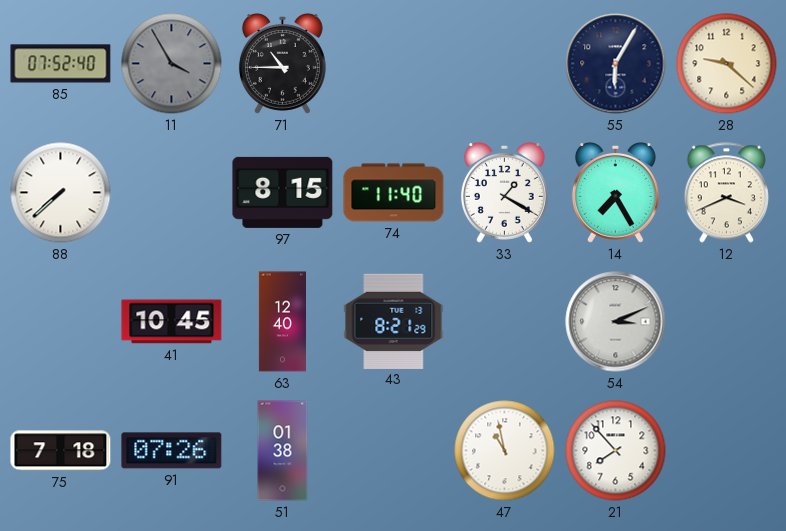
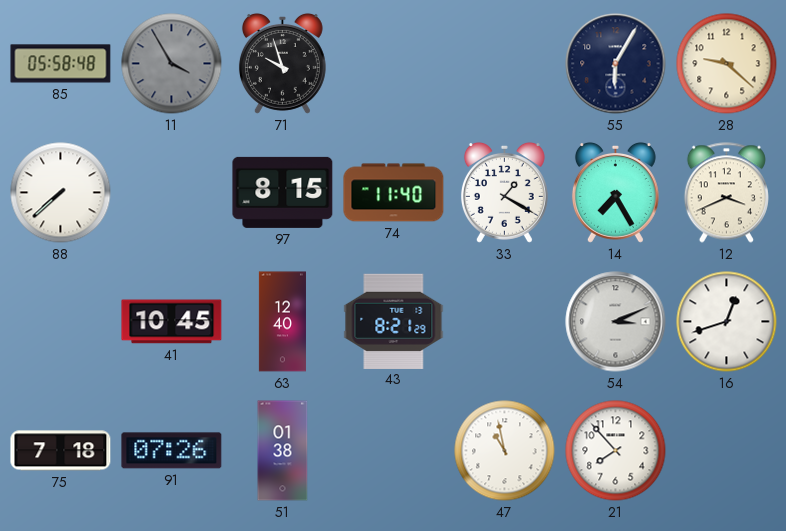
85: 07:52 -> 05:58
71: 10:45 -> 9:57
16: none -> 12:42
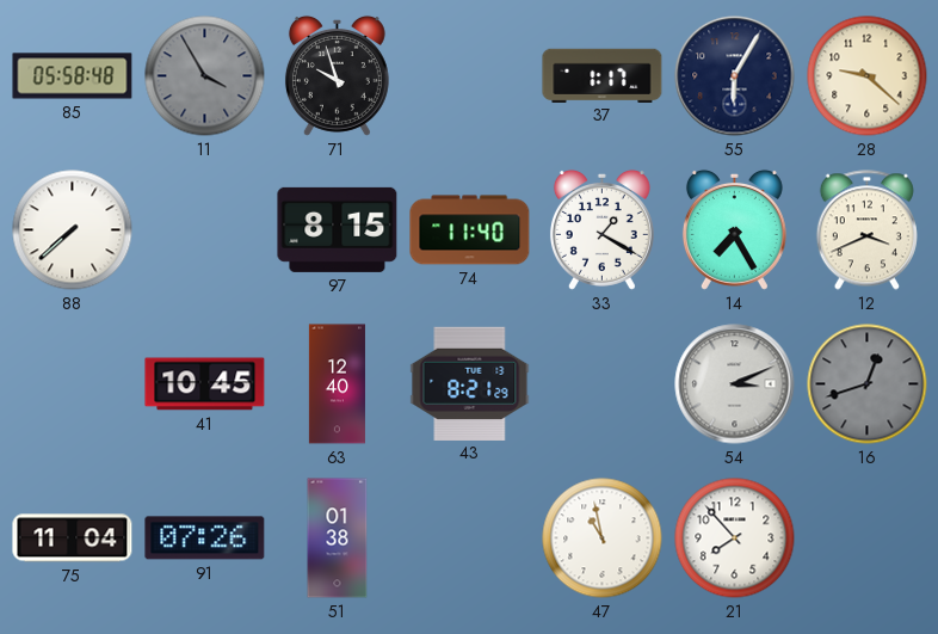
37: none -> 1:17
16 dial: white -> grey
75: 7:18 -> 11:04
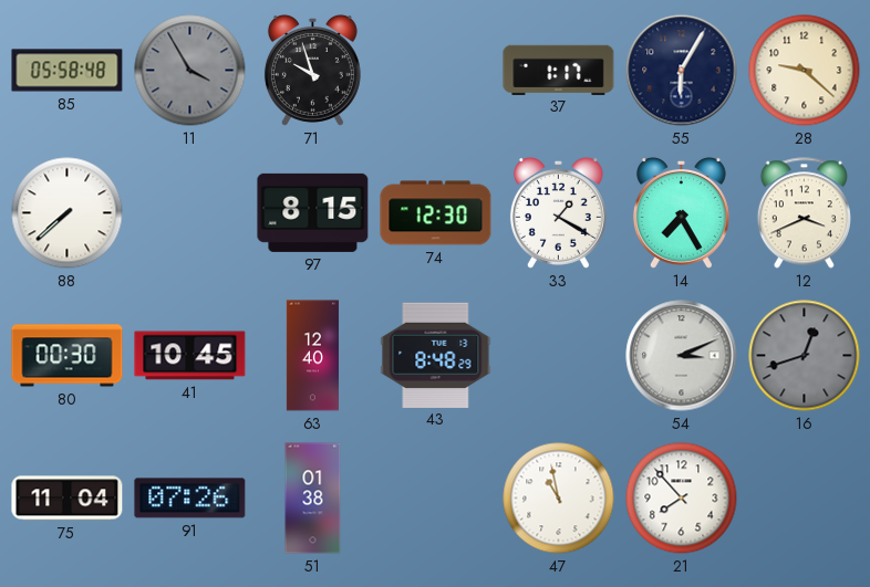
74: 11:40 -> 12:30
80: none -> 00:30
43: 8:21 -> 8:48
